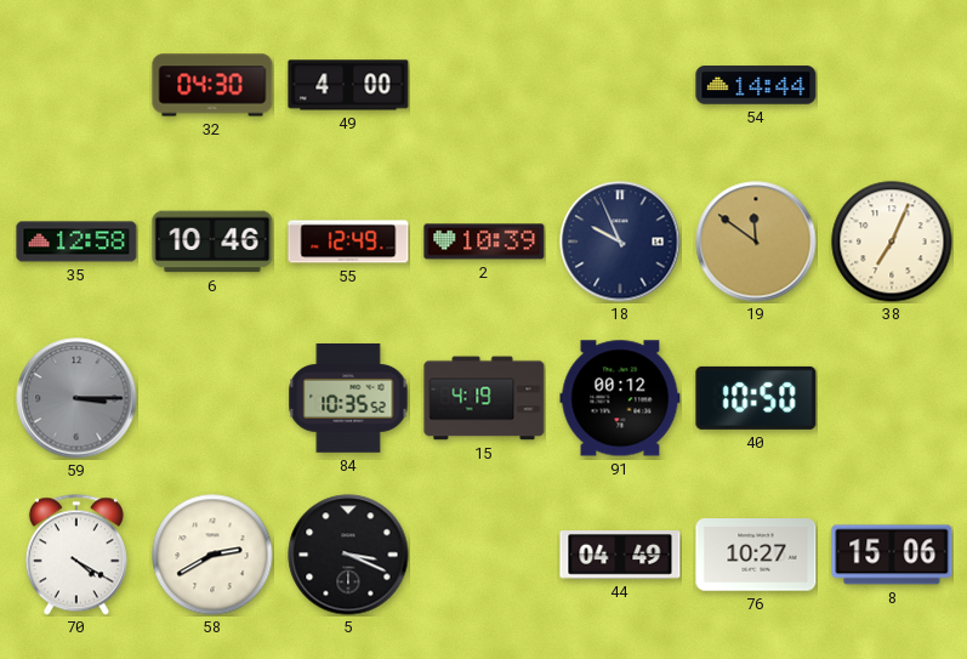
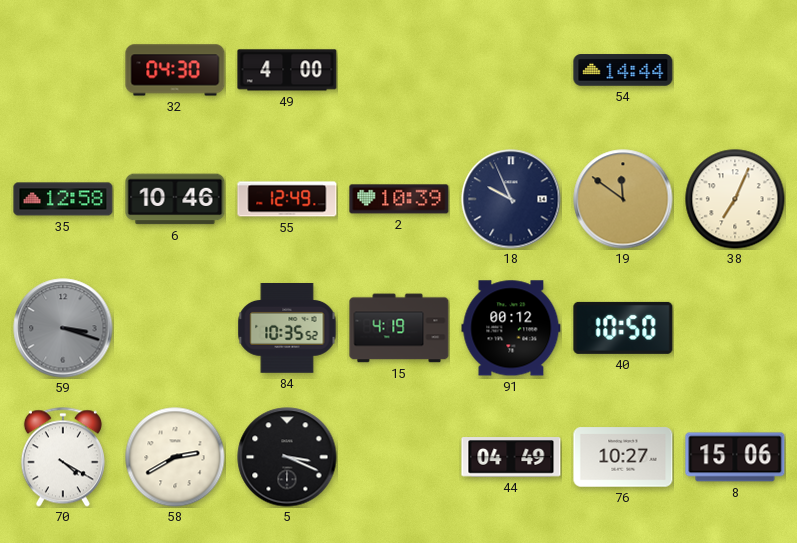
59: 3:15 -> 3:18
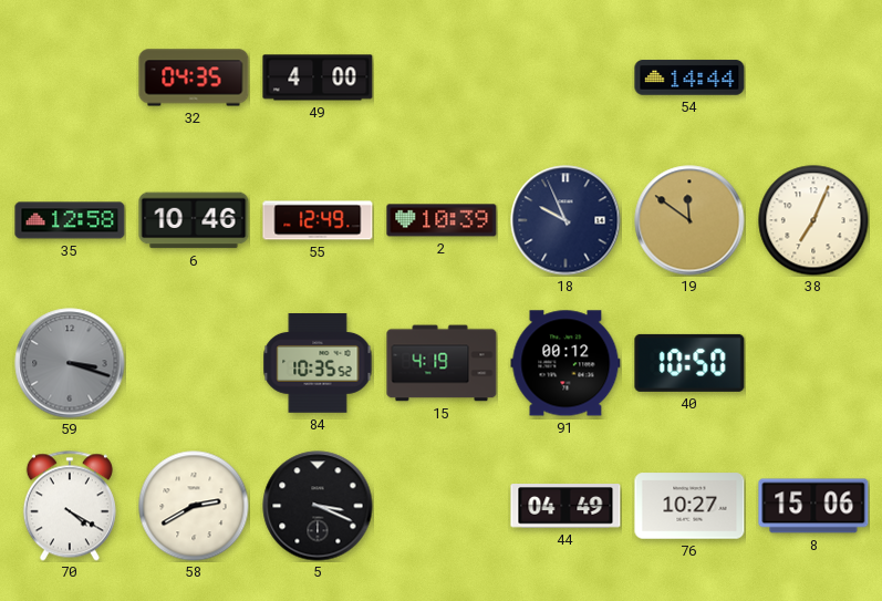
32: 04:30 -> 04:35
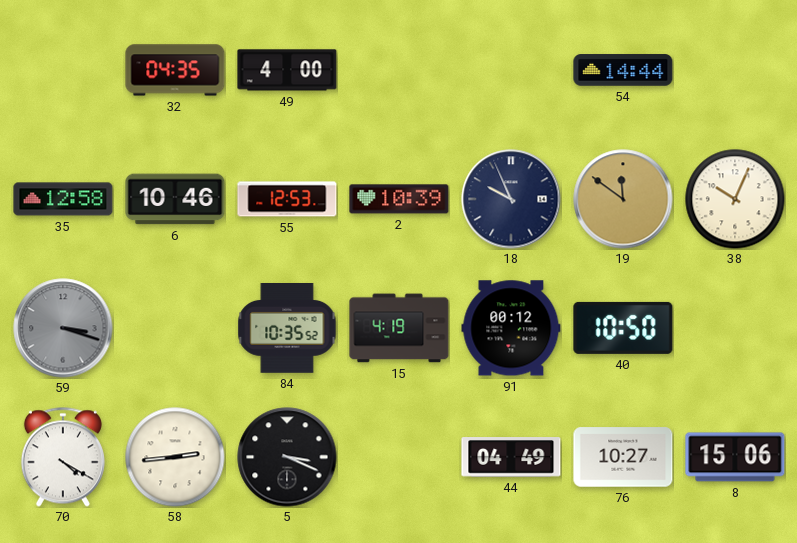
55: 12:49 -> 12:53
38: 7:04 -> 10:04
58: 2:40 -> 2:44
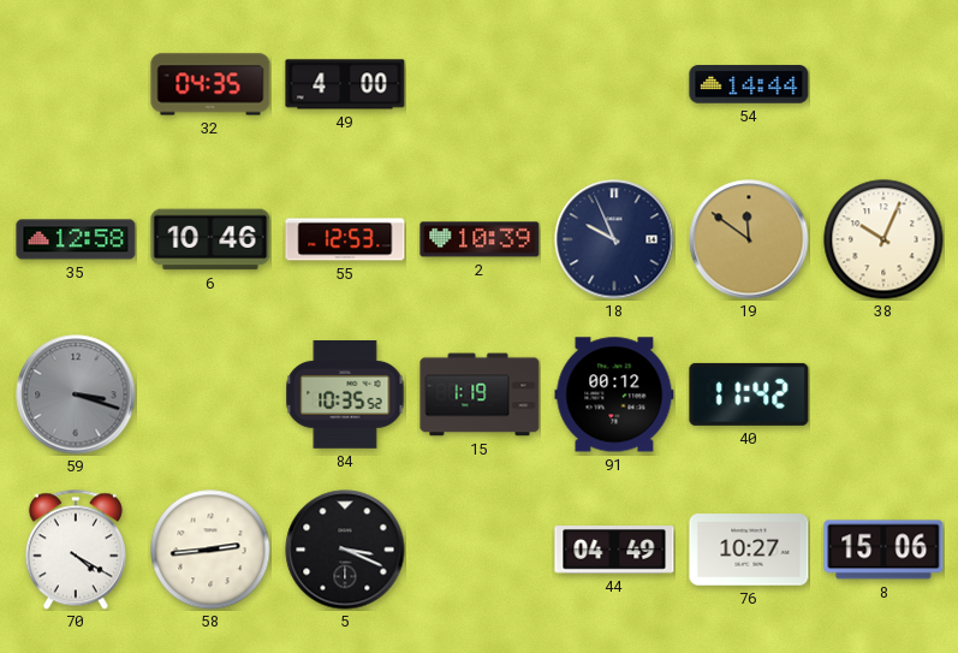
15: 4:19 -> 1:19
40: 10:50 -> 11:42
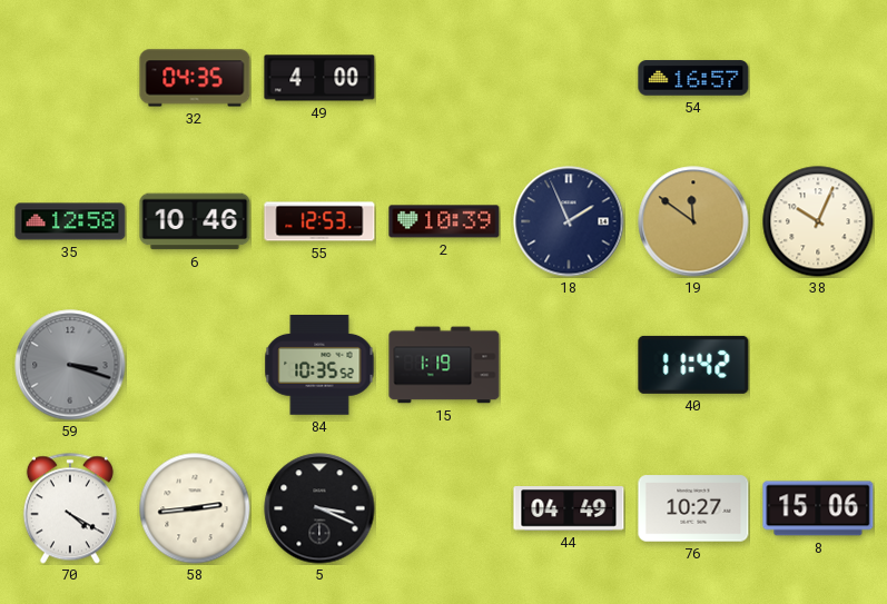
54: 14:44 -> 16:57
18: 9:56 -> 1:56
91: 00:12 -> none
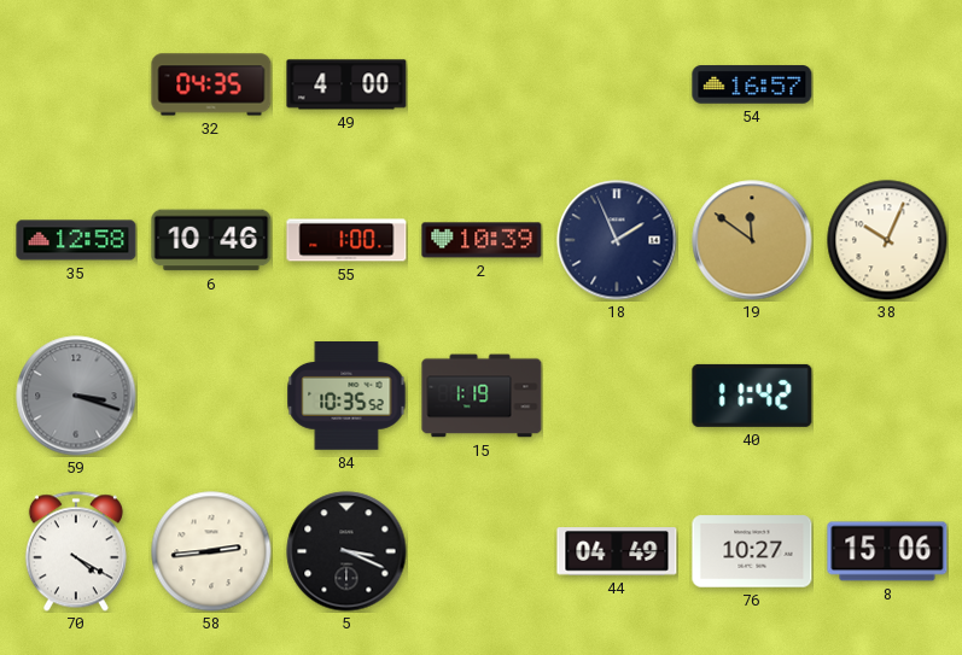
55: 12:53 -> 1:00
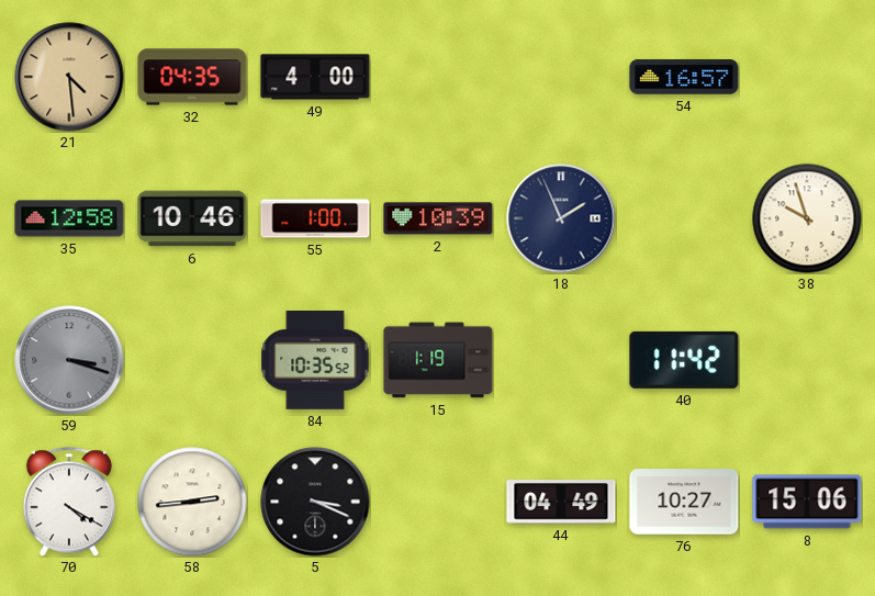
21: none -> 4:29
19: 11:51 -> none
38: 10:04 -> 9:57
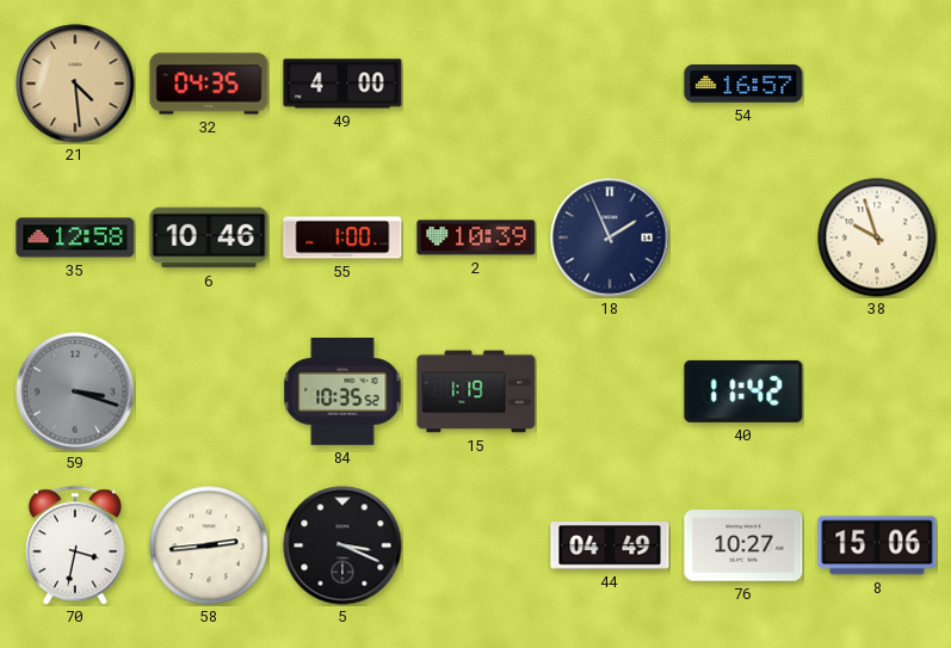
70: 4:20 -> 3:32
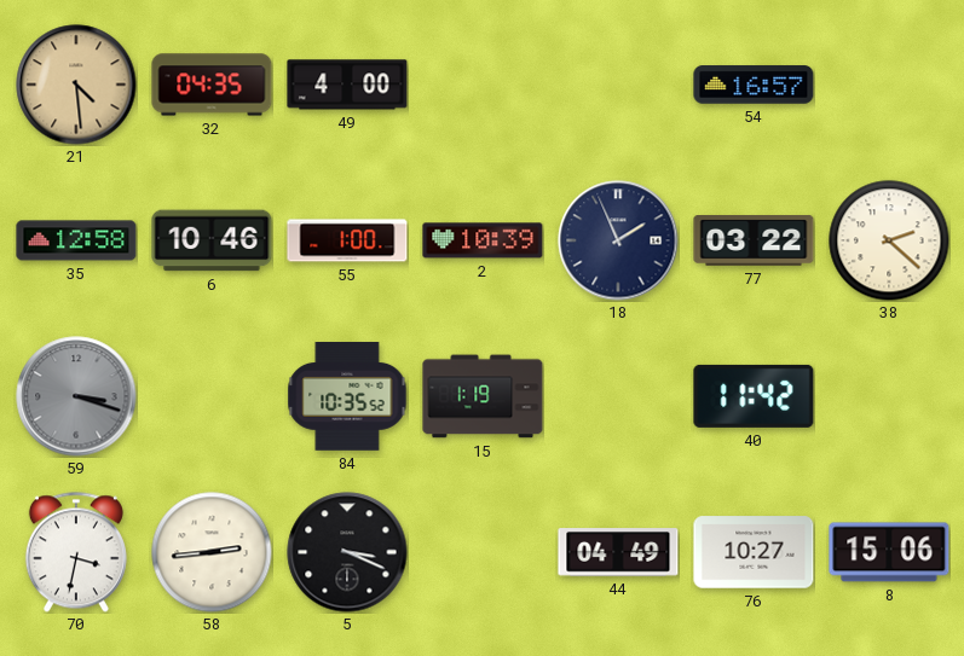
77: none -> 03:22
38: 9:57 -> 2:22
